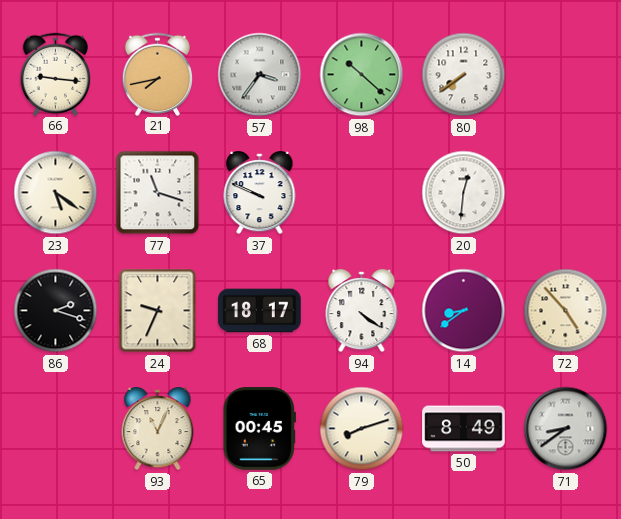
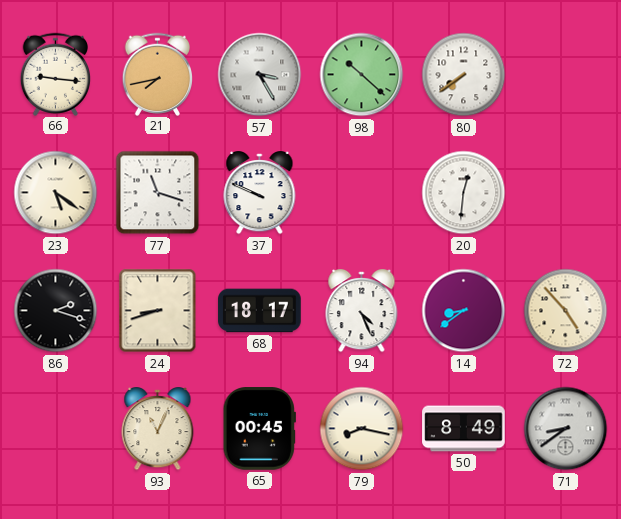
57: 3:36 -> 3:25
24: 9:34 -> 8:42
94: 4:21 -> 4:26
79: 8:12 -> 8:17
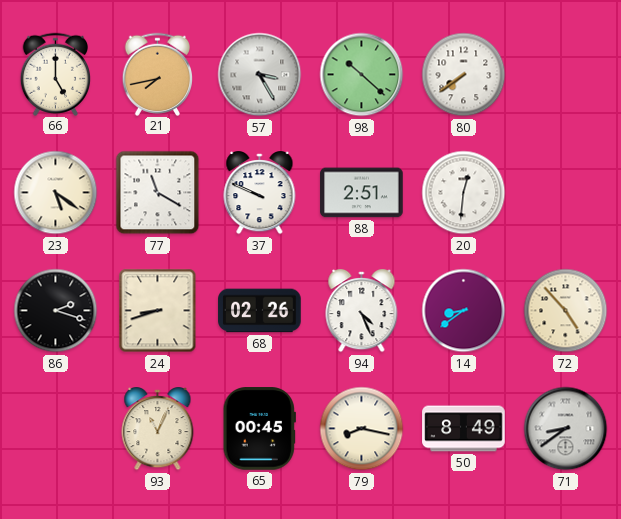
66: 9:16 -> 5:00
77: 11:18 -> 11:20
88: none -> 2:51
68: 18:17 -> 02:26
